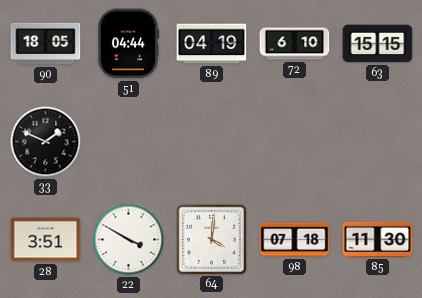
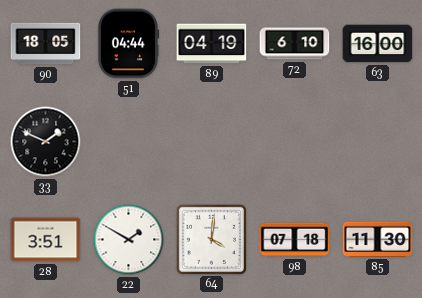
63: 15:15 -> 16:00
22: 3:50 -> 1:50
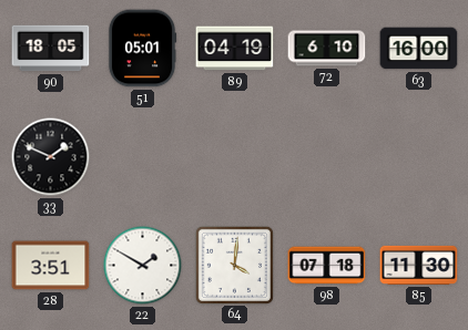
51: 04:44 -> 05:01
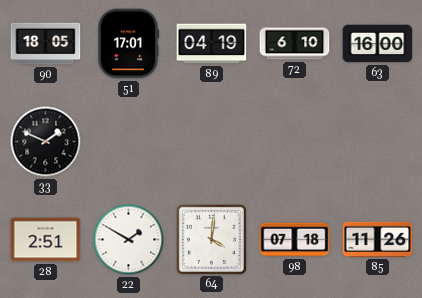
51: 05:01 -> 17:01
28: 3:51 -> 2:51
85: 11:30 -> 11:26
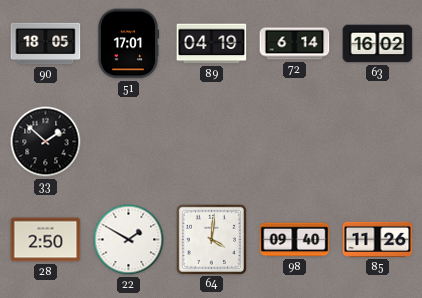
72: 6:10 -> 6:14
63: 16:00 -> 16:02
33: 1:49 -> 1:52
28: 2:51 -> 2:50
98: 07:18 -> 09:40
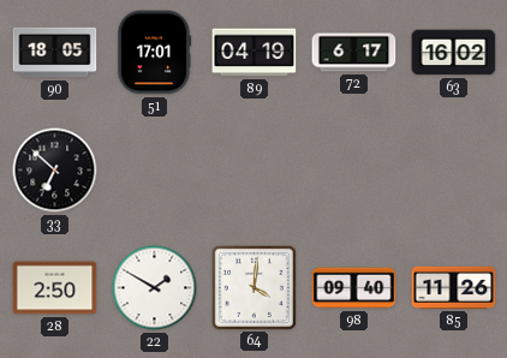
72: 6:14 -> 6:17
33: 1:52 -> 6:52
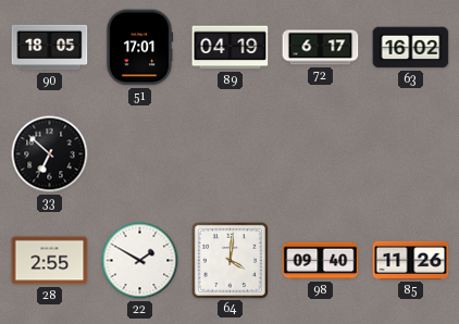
28: 2:50 -> 2:55
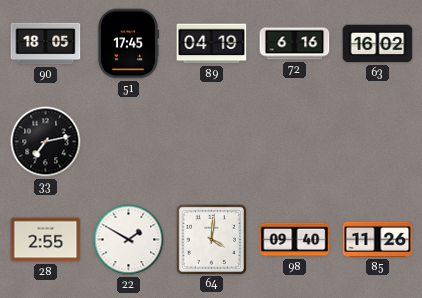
51: 17:01 -> 17:45
72: 6:17 -> 6:16
33: 6:52 -> 7:13
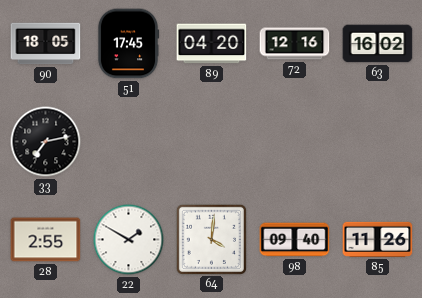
89: 04:19 -> 04:20
72: 6:16 -> 12:16
